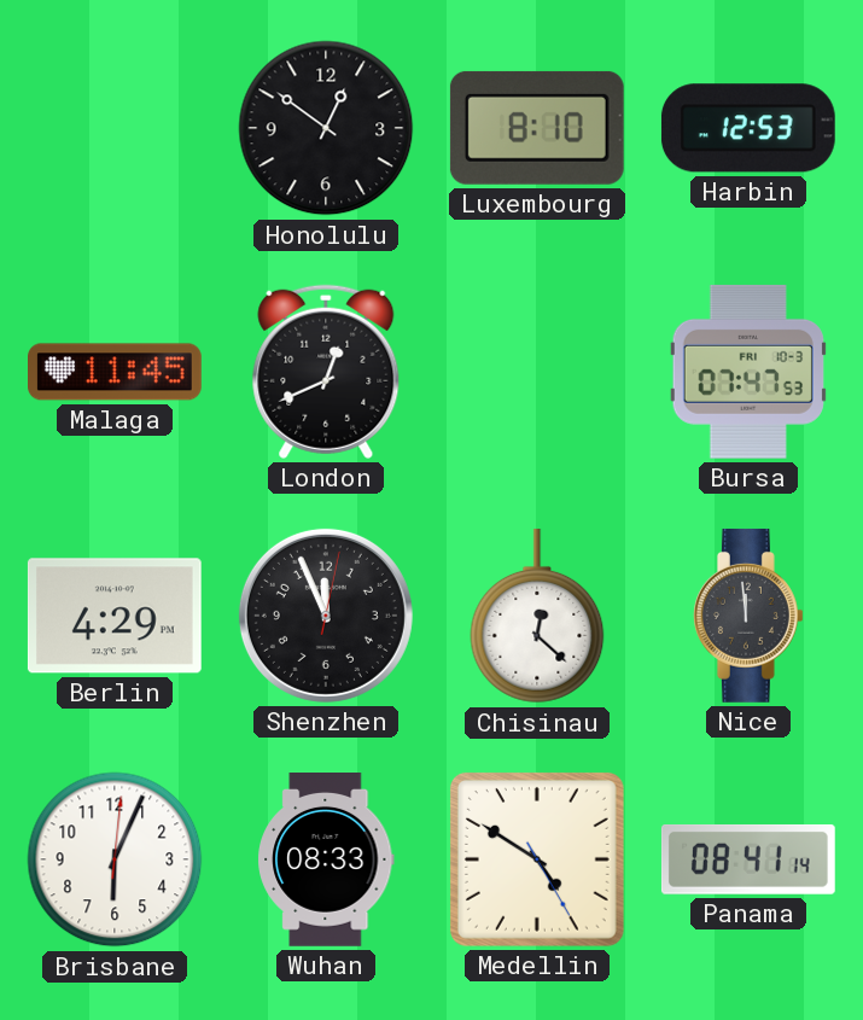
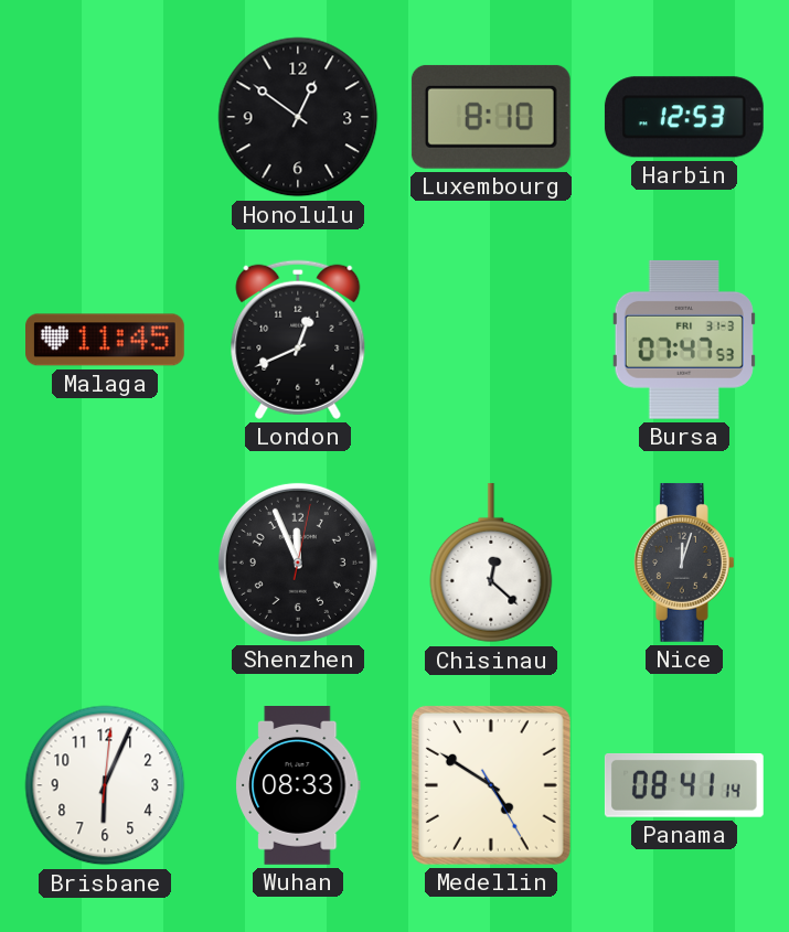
Bursa date: FRI 10-3 -> FRI 31-3
Berlin: 4:29 -> none
Nice: 11:59 -> 12:03
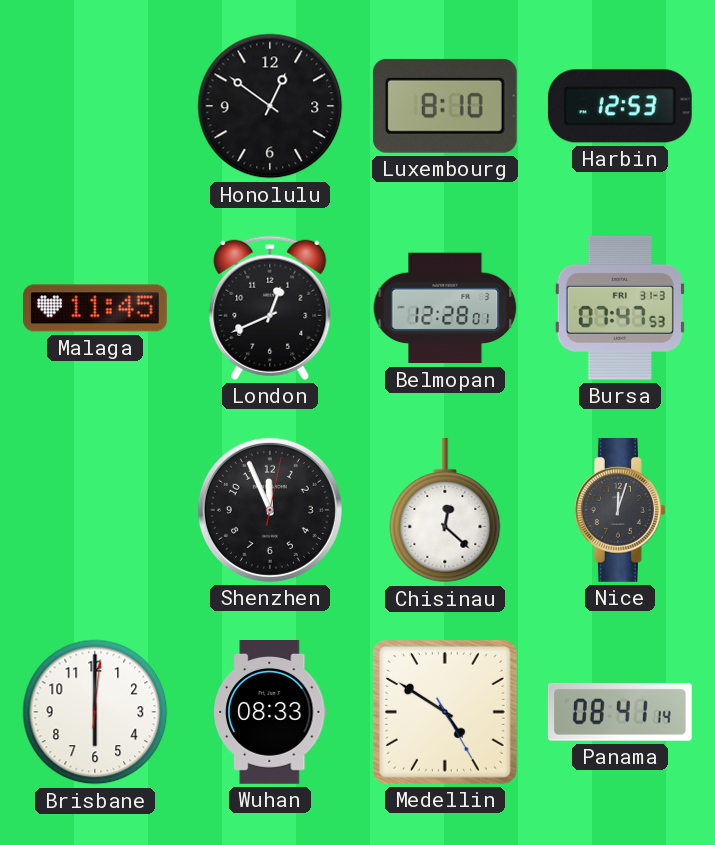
Belmopan: none -> 12:28
Brisbane: 6:04 -> 6:00
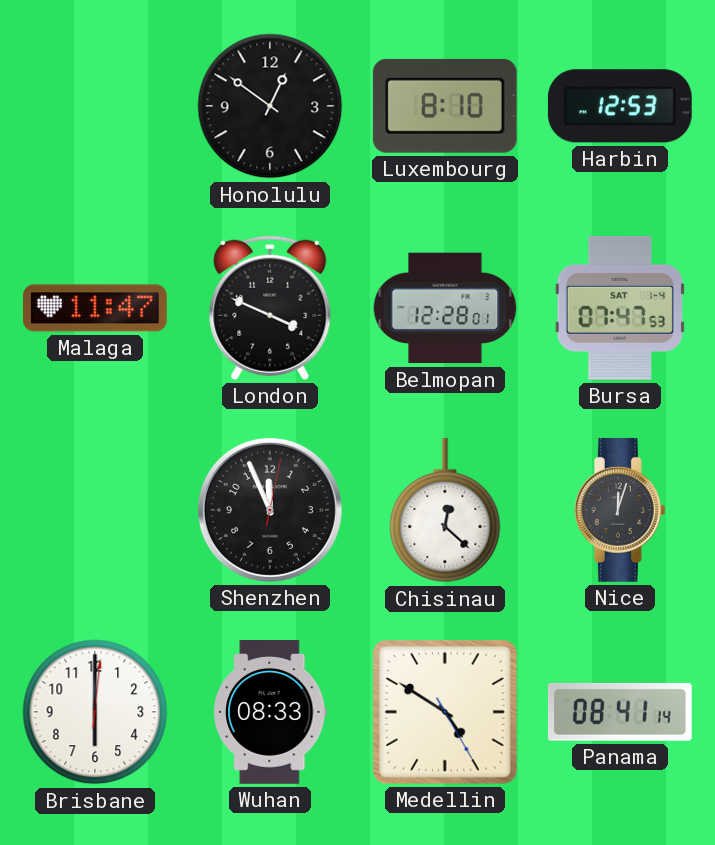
Malaga: 11:45 -> 11:47
London: 12:41 -> 3:49
Bursa date: FRI 31-3 -> SAT 1-4
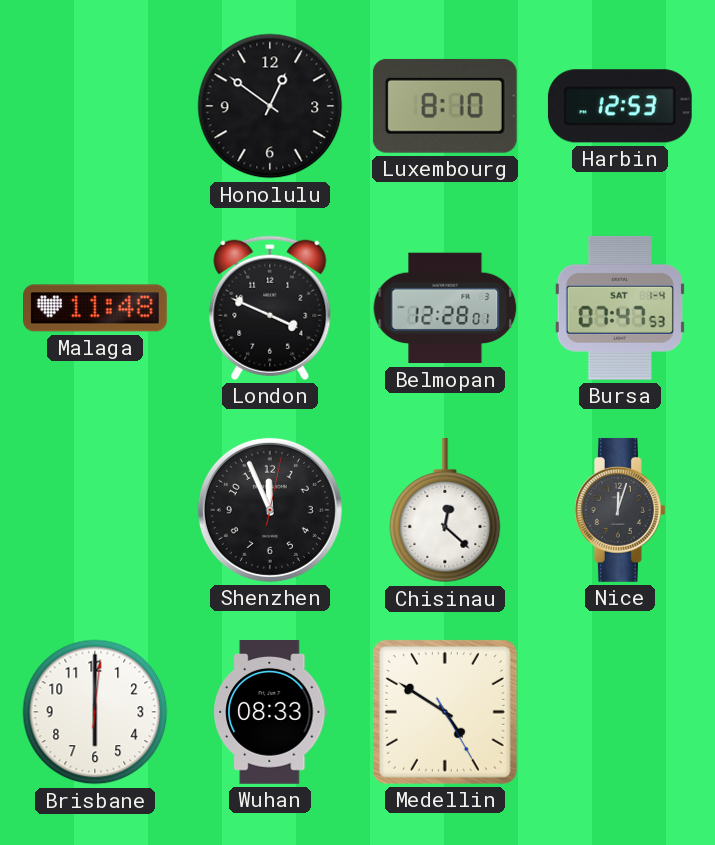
Malaga: 11:47 -> 11:48
Panama: 08:41 -> none
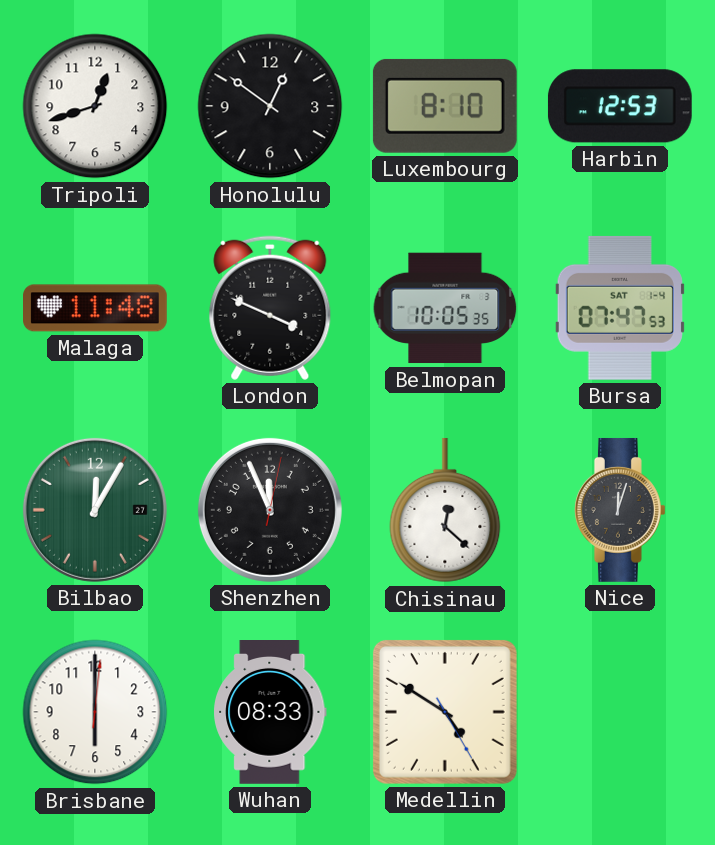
Tripoli: none -> 12:42
Belmopan: 12:28 -> 10:05
Bilbao: none -> 12:05
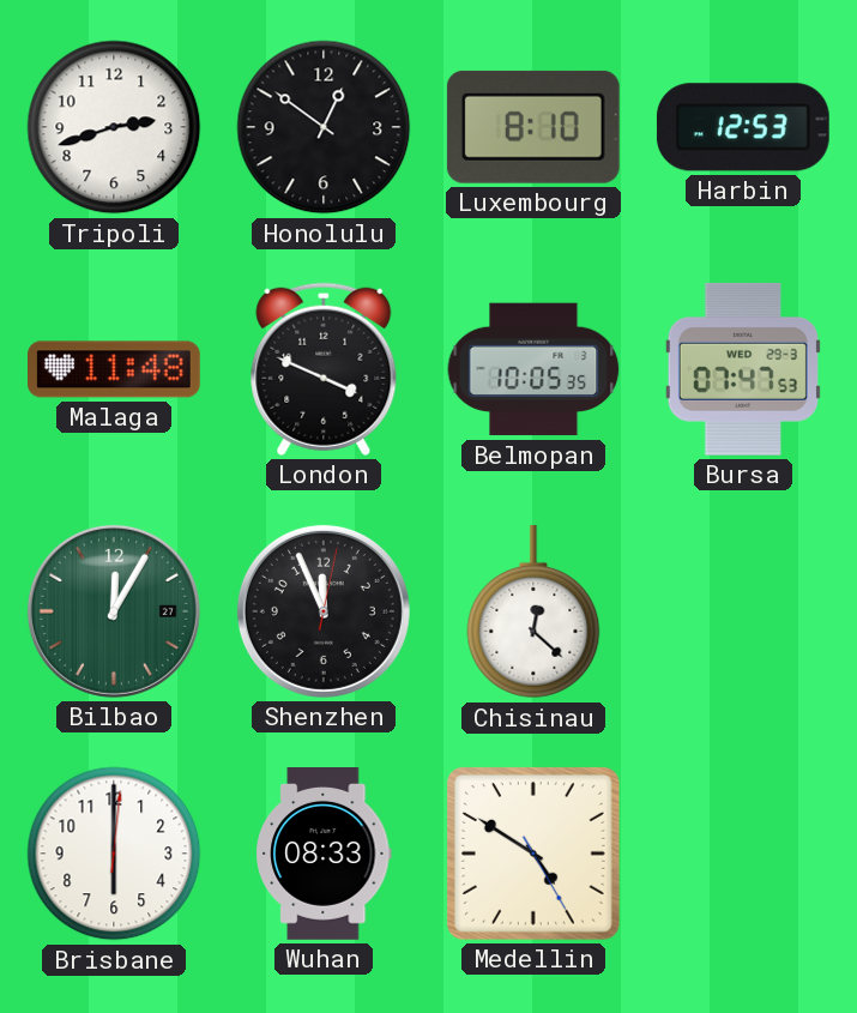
Tripoli: 12:42 -> 2:42
Bursa date: SAT 1-4 -> WED 29-3
Nice: 12:03 -> none
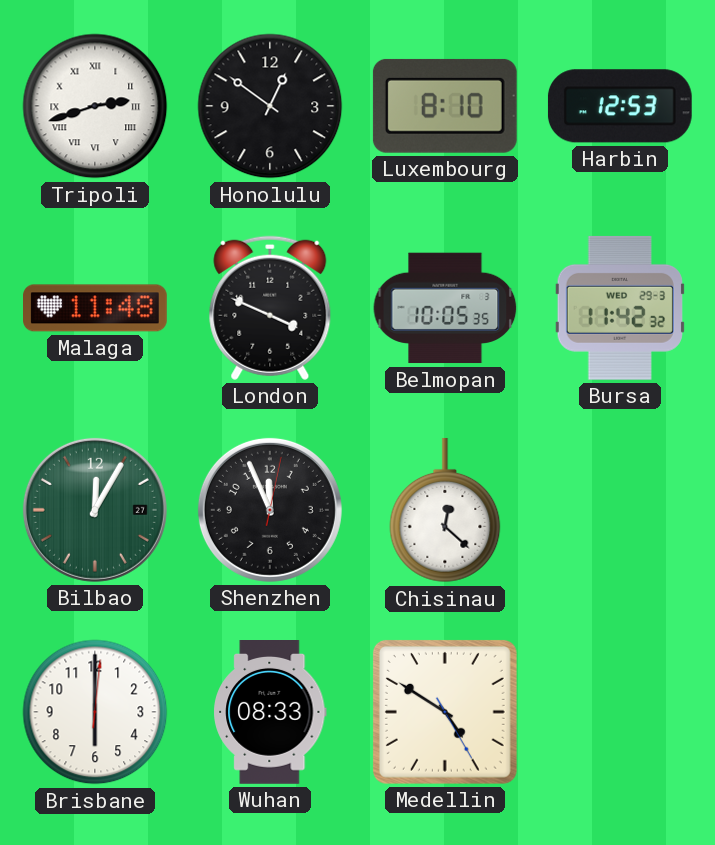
Tripoli numerals: Arabic -> Roman
Bursa: 07:47 -> 11:42
